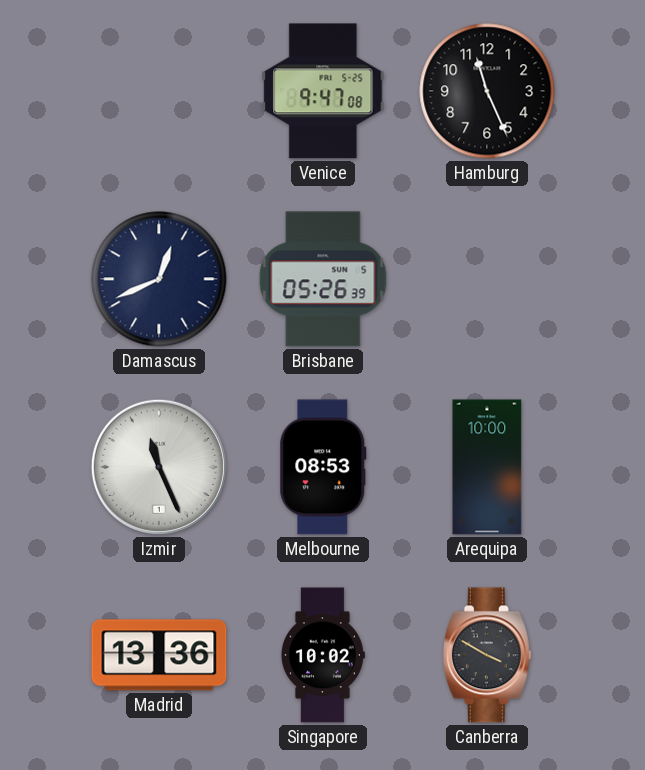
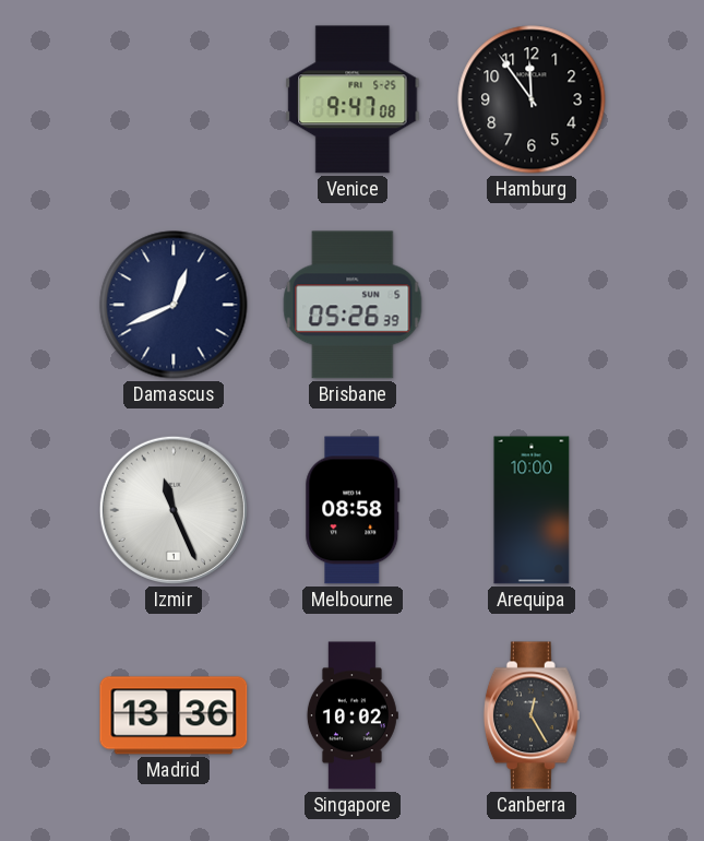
Hamburg: 11:26 -> 11:54
Melbourne: 08:53 -> 08:58
Canberra: 3:50 -> 12:25
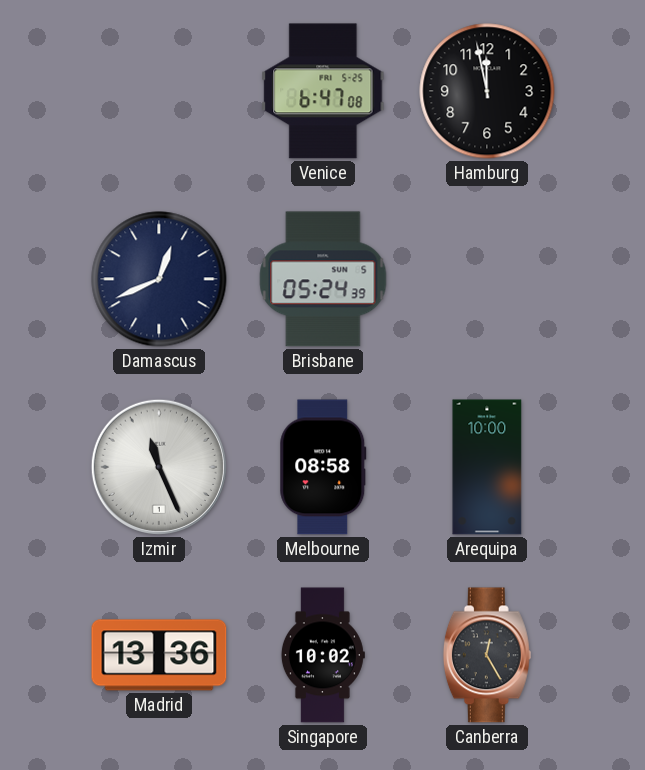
Venice: 9:47 -> 6:47
Hamburg: 11:54 -> 11:58
Brisbane: 05:26 -> 05:24
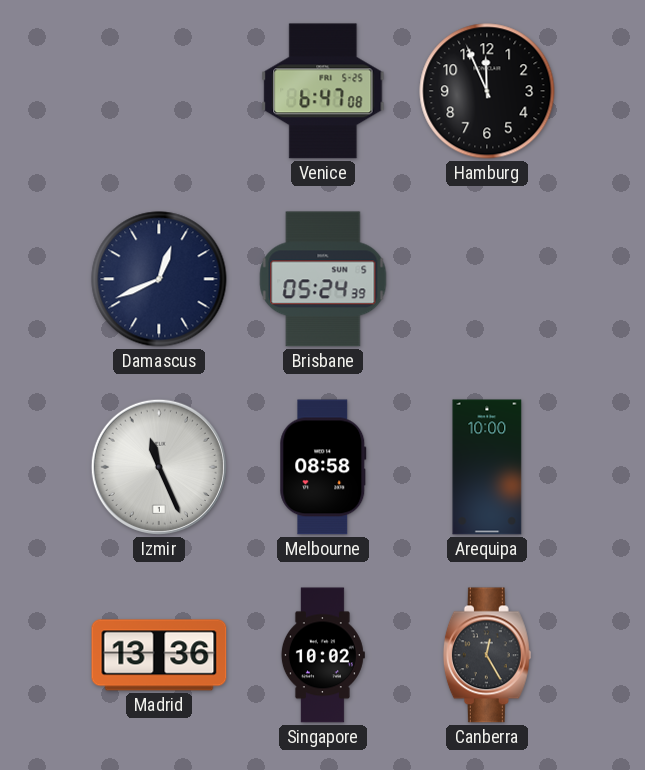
Hamburg: 11:58 -> 11:56
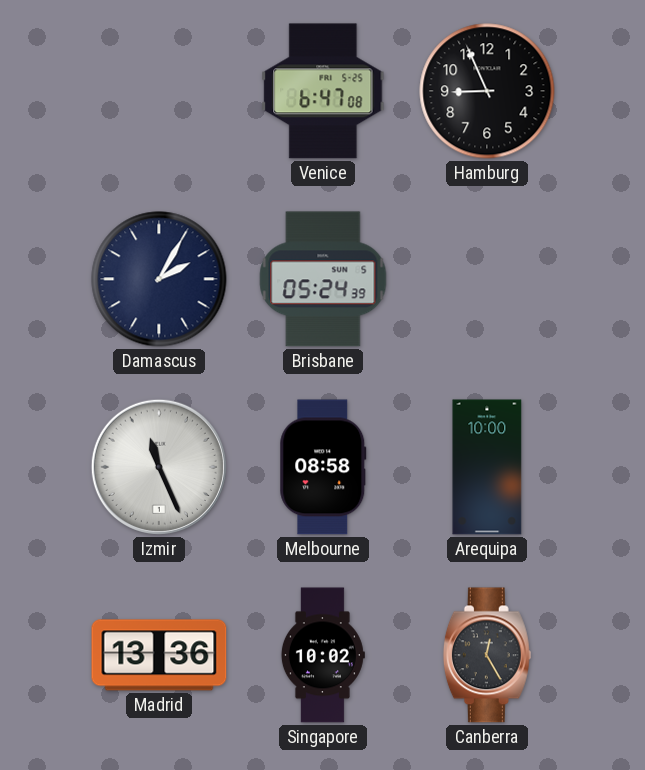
Hamburg: 11:56 -> 8:56
Damascus: 12:41 -> 2:05
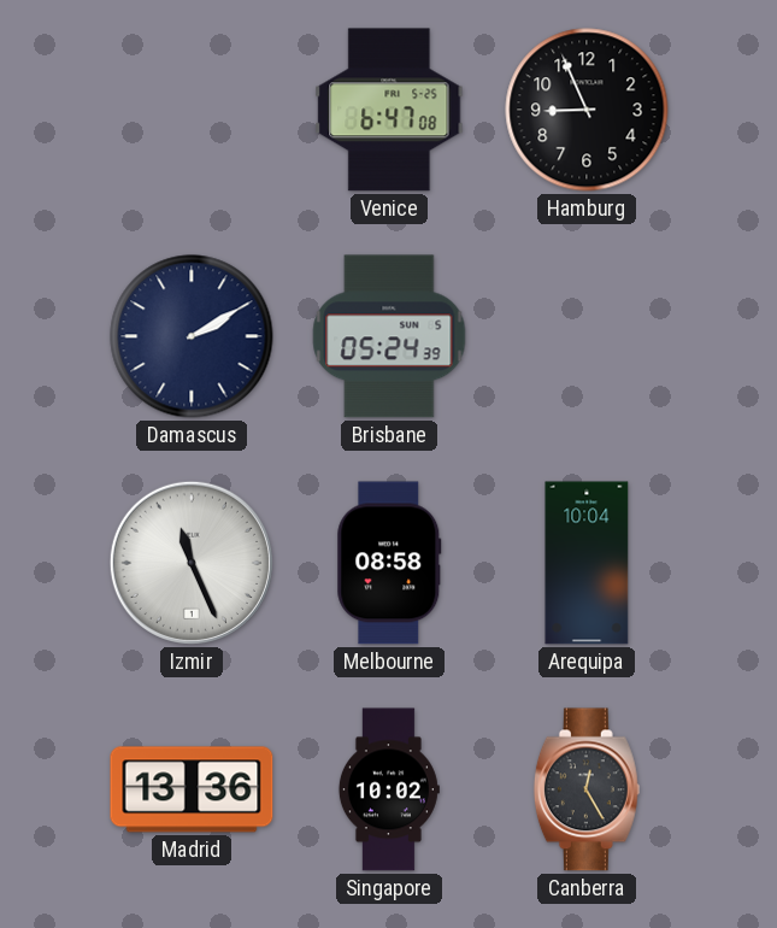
Damascus: 2:05 -> 2:10
Arequipa: 10:00 -> 10:04
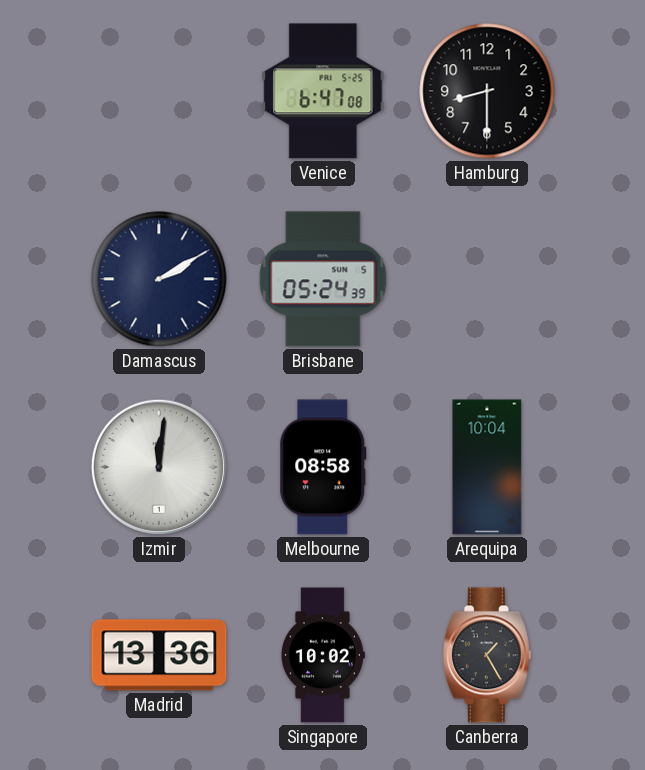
Hamburg: 8:56 -> 8:30
Izmir: 11:26 -> 12:01
Canberra: 12:25 -> 1:25
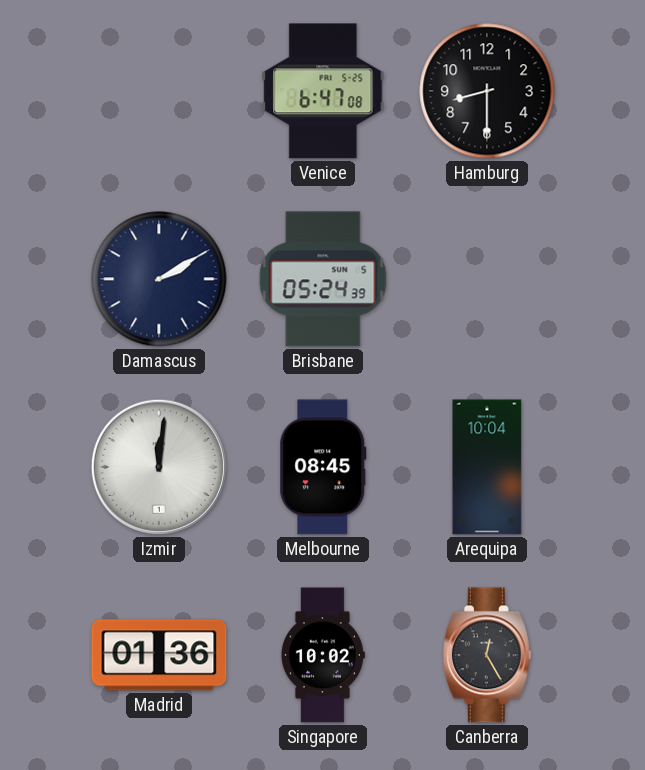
Melbourne: 08:58 -> 08:45
Madrid: 13:36 -> 01:36
Canberra: 1:25 -> 12:25
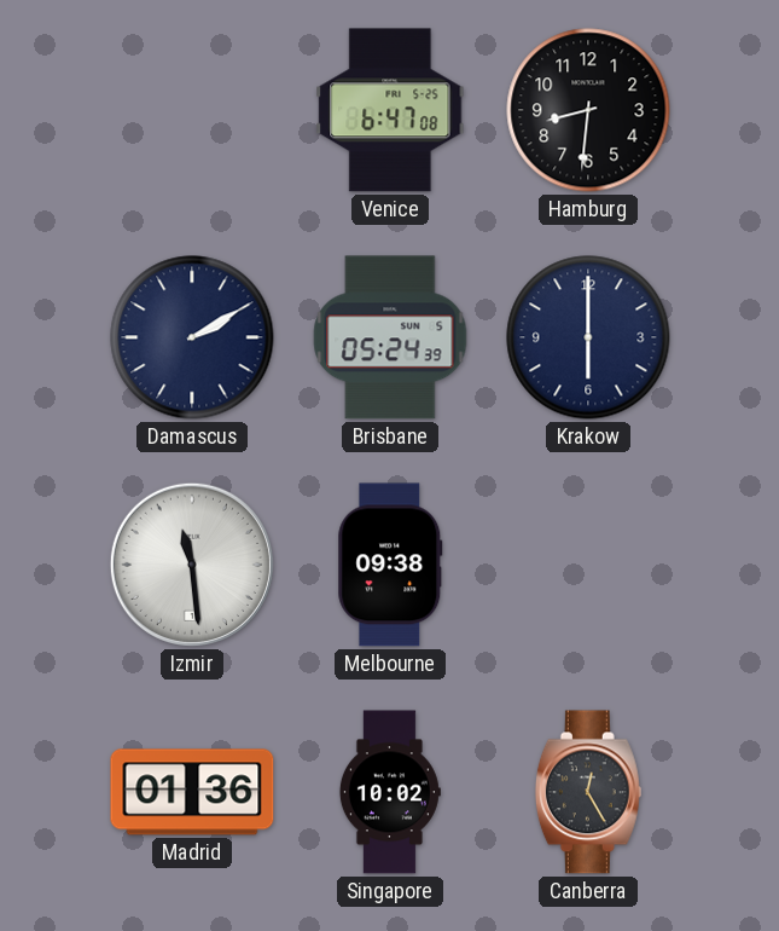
Hamburg: 8:30 -> 8:31
Krakow: none -> 6:00
Izmir: 12:01 -> 11:29
Melbourne: 08:45 -> 09:38
Arequipa: 10:04 -> none
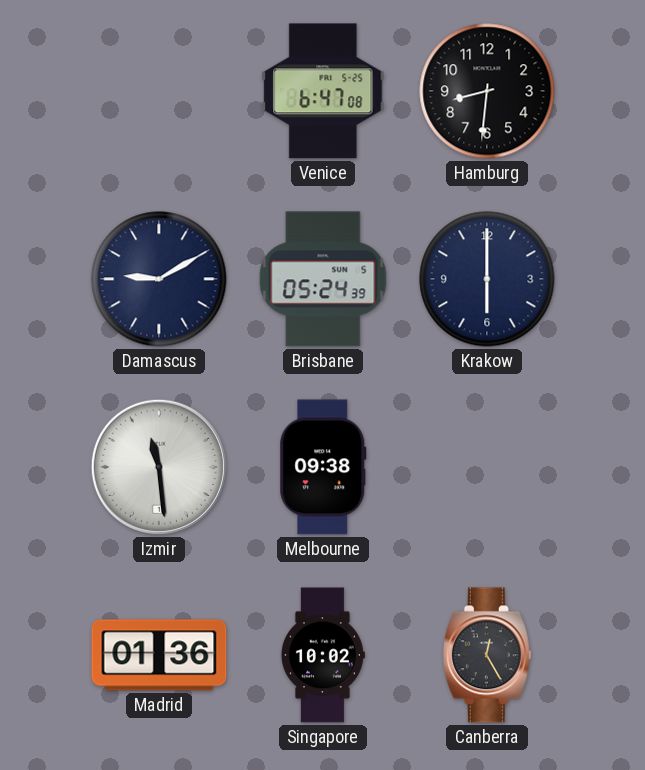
Damascus: 2:10 -> 9:10
